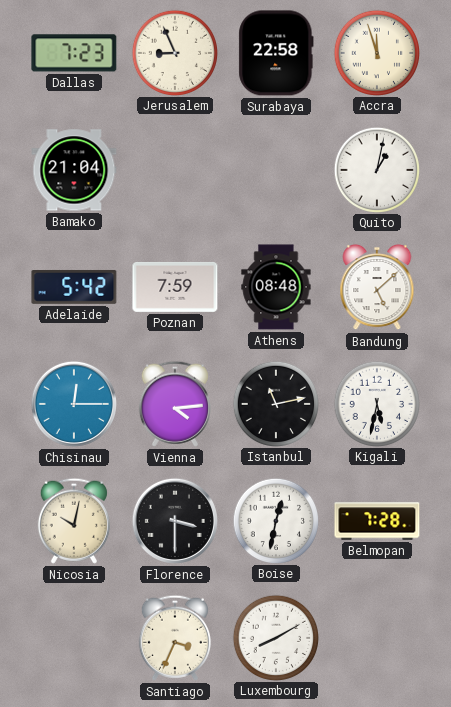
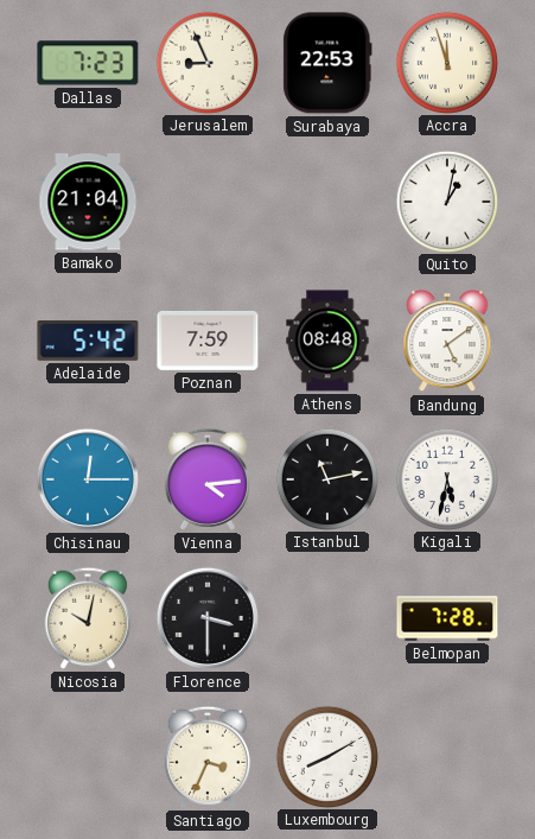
Surabaya: 22:58 -> 22:53
Bandung: 5:08 -> 5:09
Boise: 12:32 -> none
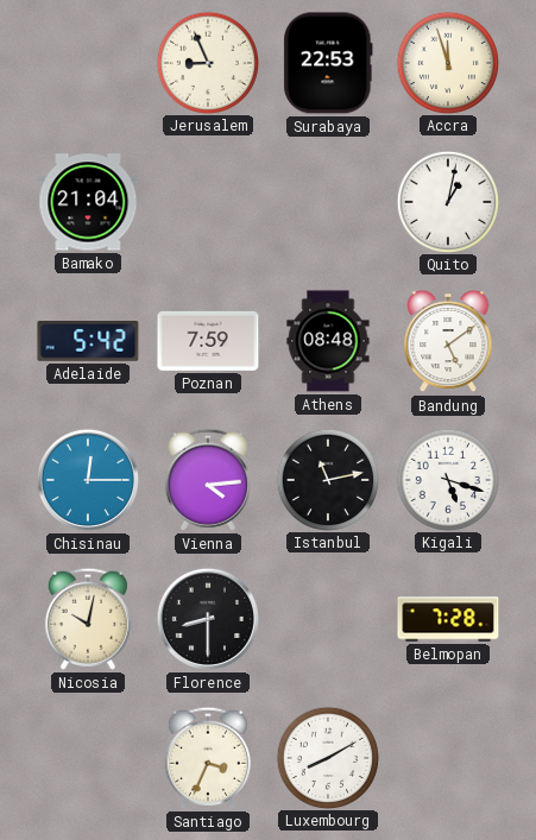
Dallas: 7:23 -> none
Kigali: 5:32 -> 5:18
Florence: 3:30 -> 8:30
